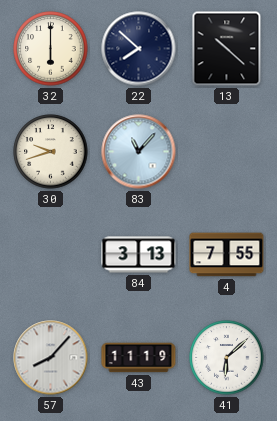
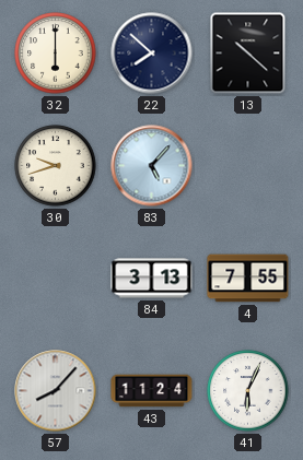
83: 11:07 -> 5:07
43: 11:19 -> 11:24
41: 6:08 -> 6:04
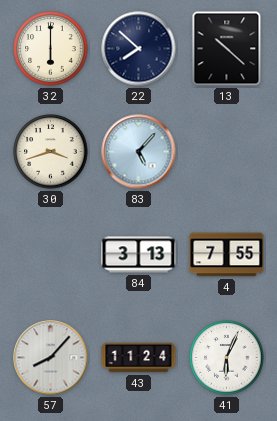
30: 9:42 -> 3:42
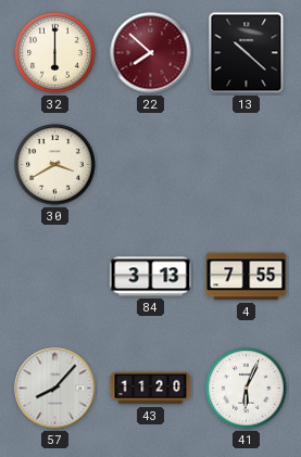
22 dial: navy -> burgundy
30: 3:42 -> 3:40
83: 5:07 -> none
43: 11:24 -> 11:20
